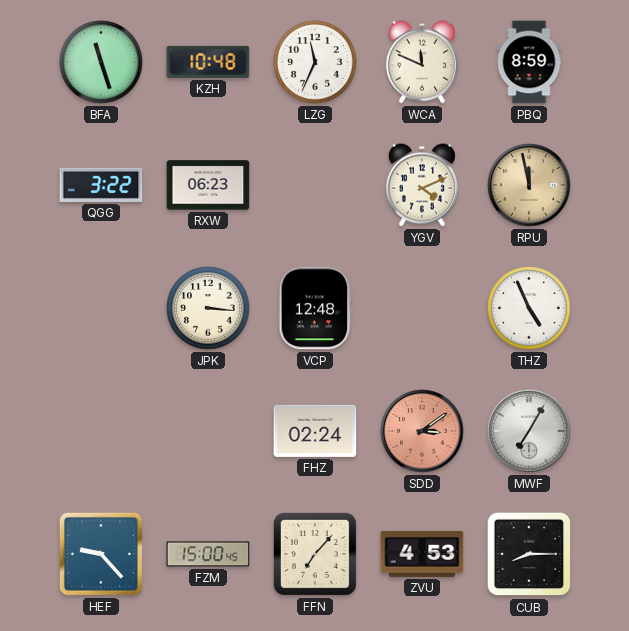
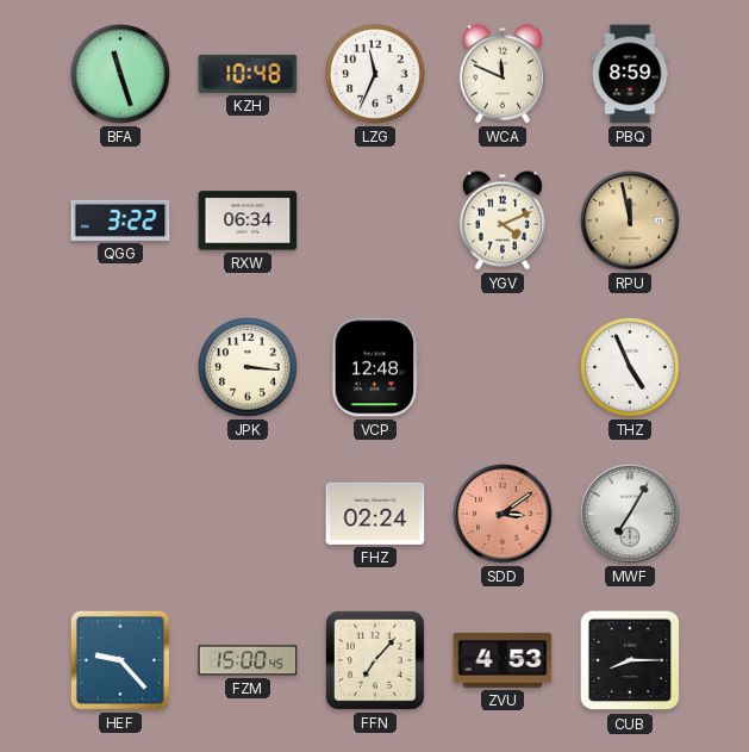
RXW: 06:23 -> 06:34
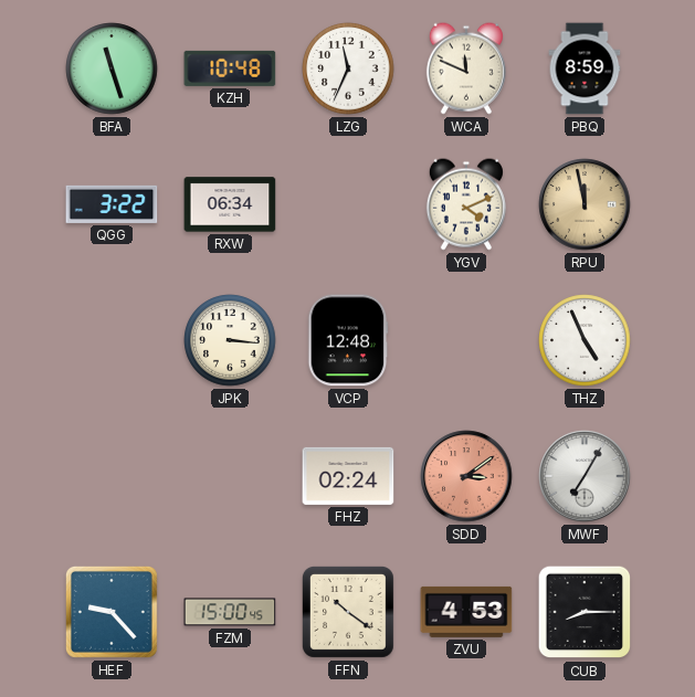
FFN: 7:07 -> 10:21
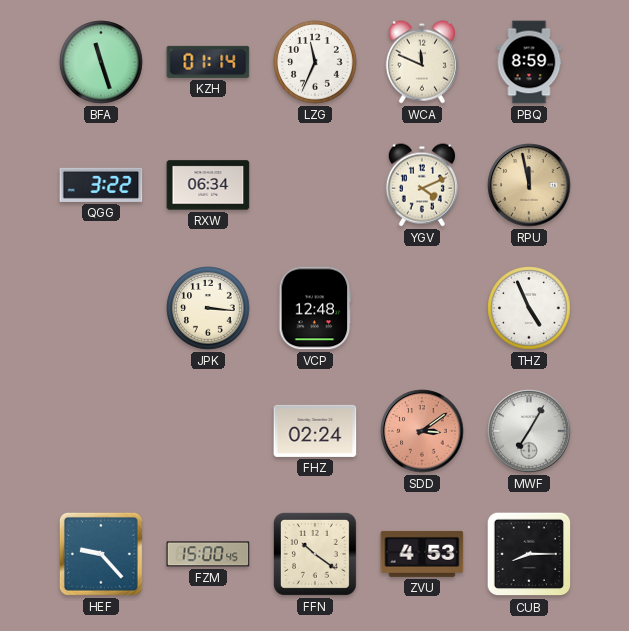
KZH: 10:48 -> 01:14
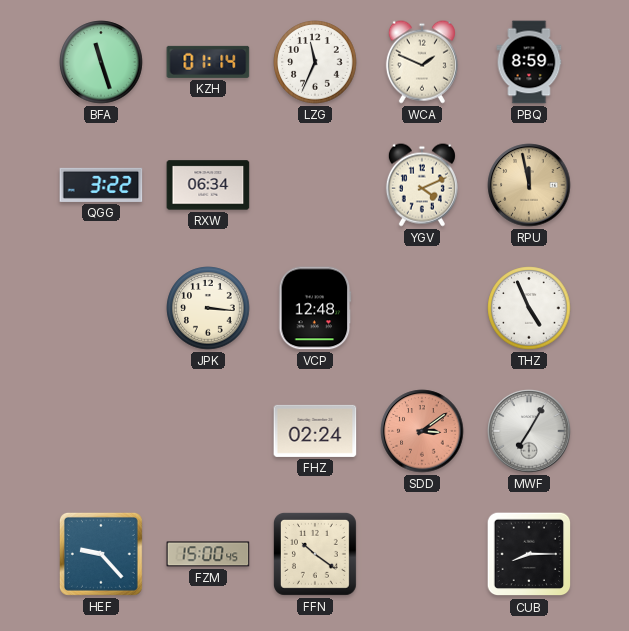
WCA: 11:49 -> 1:49
ZVU: 4:53 -> none
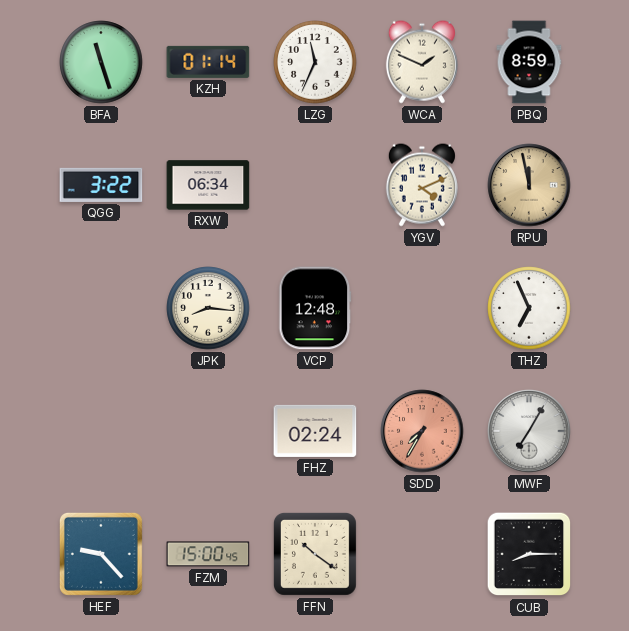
JPK: 3:16 -> 8:16
THZ: 4:56 -> 6:56
SDD: 3:09 -> 7:35
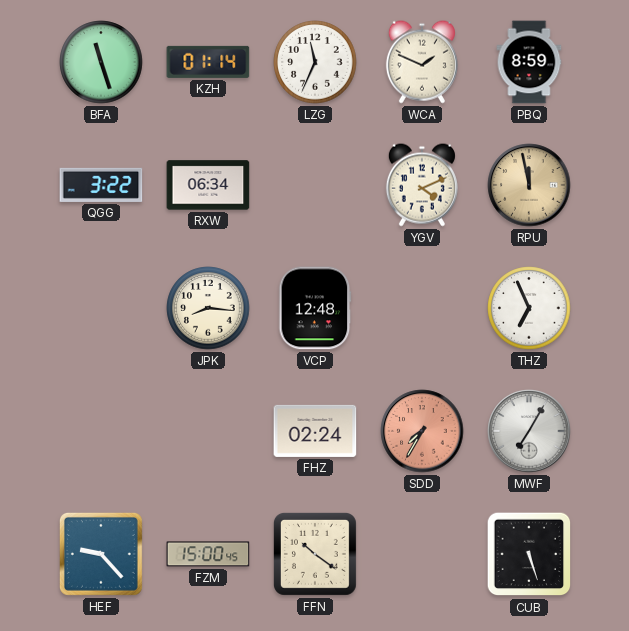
CUB: 8:15 -> 5:27
